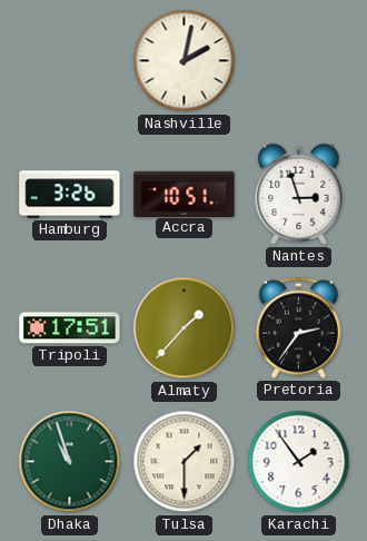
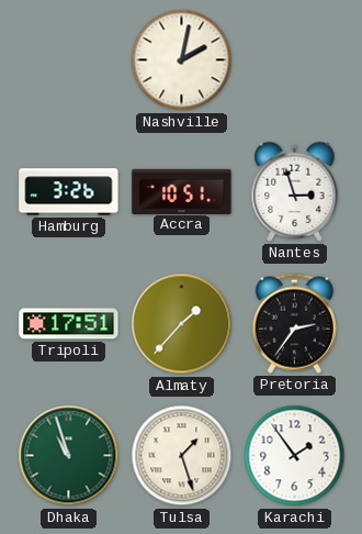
Tulsa: 1:30 -> 1:27
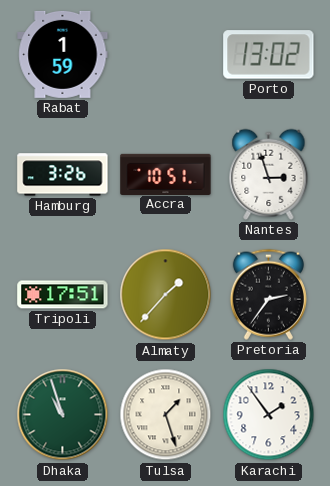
Rabat: none -> 1:59
Nashville: 2:02 -> none
Porto: none -> 13:02
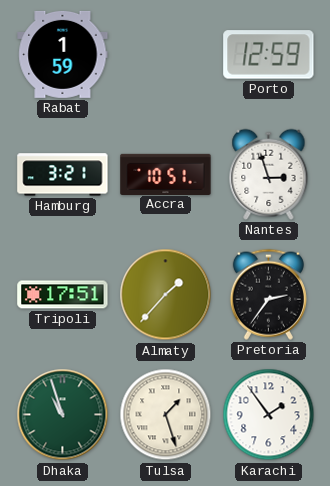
Porto: 13:02 -> 12:59
Hamburg: 3:26 -> 3:21
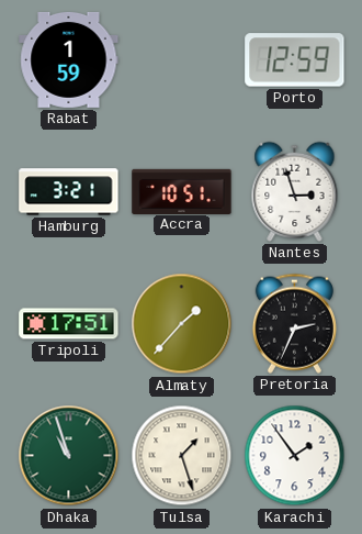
Pretoria: 2:36 -> 2:34
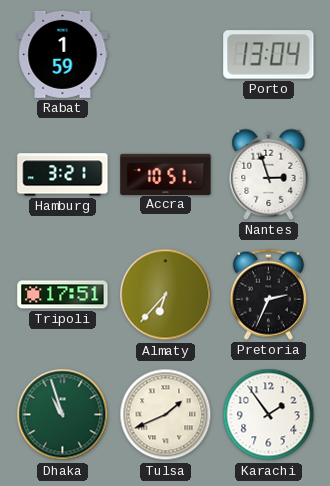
Porto: 12:59 -> 13:04
Almaty: 1:37 -> 6:37
Tulsa: 1:27 -> 1:41
